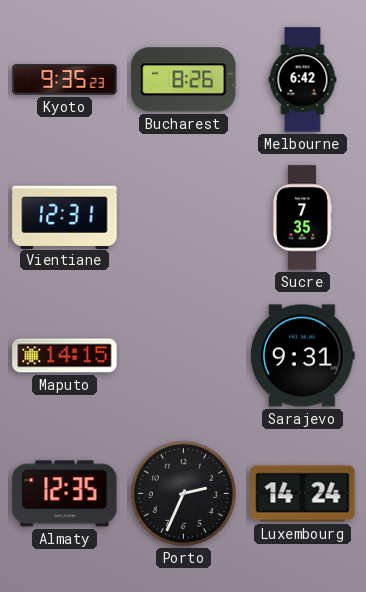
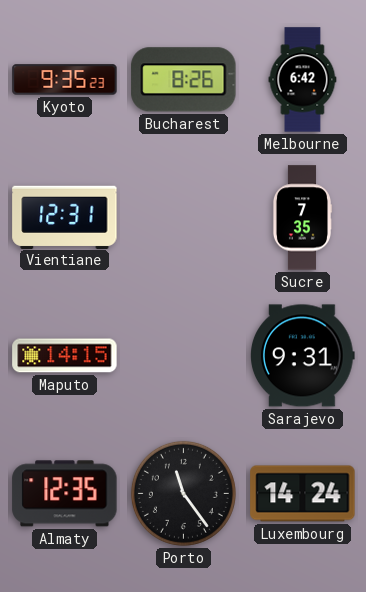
Porto: 2:34 -> 11:24
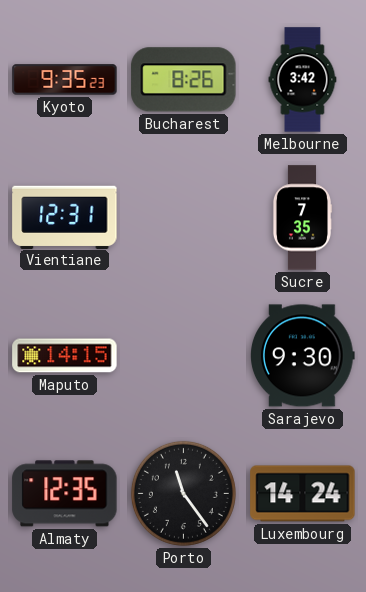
Melbourne: 6:42 -> 3:42
Sarajevo: 9:31 -> 9:30
